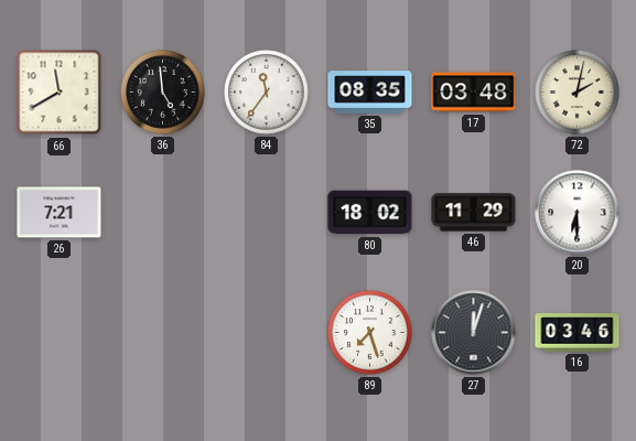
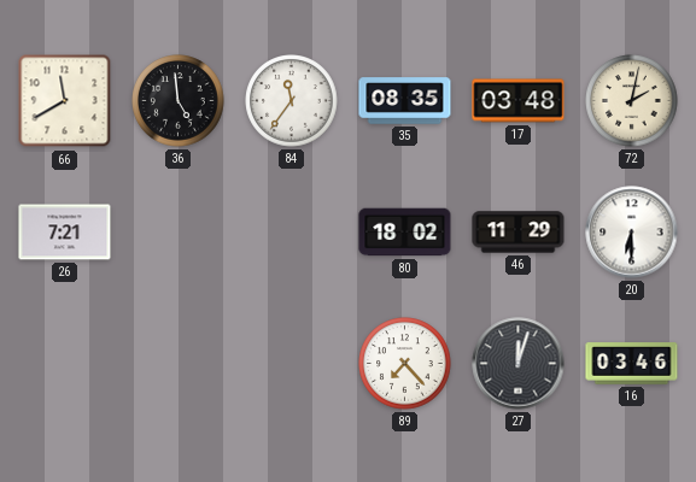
89: 7:27 -> 7:23
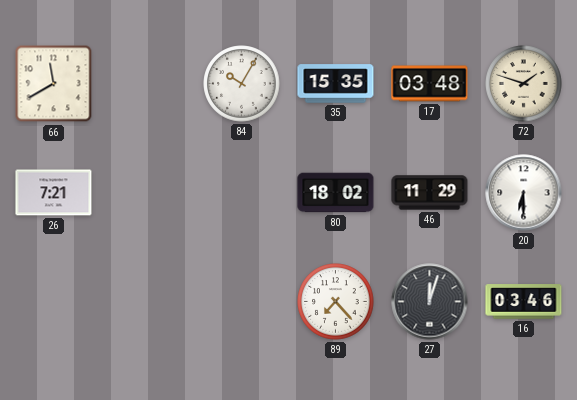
36: 4:59 -> none
84: 11:36 -> 10:05
35: 08:35 -> 15:35
72: 2:02 -> 1:48
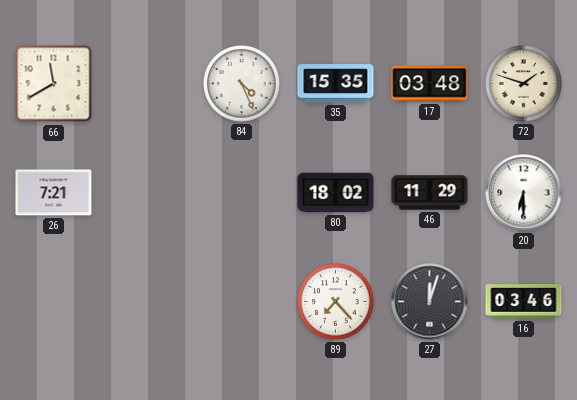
84: 10:05 -> 4:26
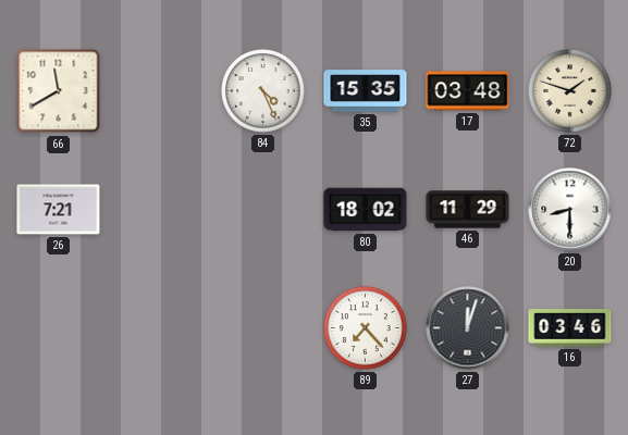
20: 6:30 -> 8:30
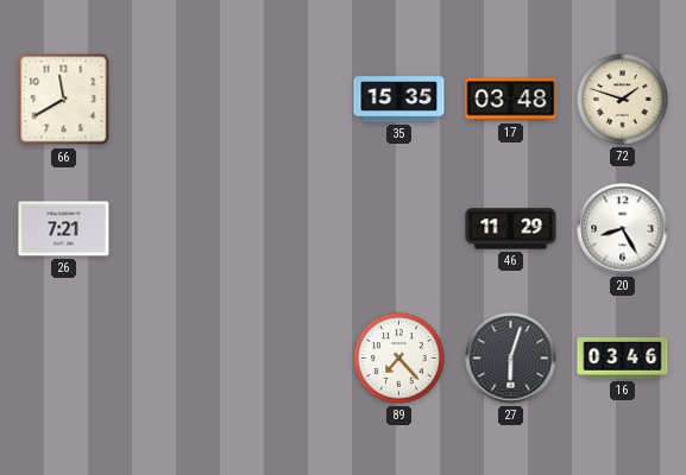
84: 4:26 -> none
80: 18:02 -> none
20: 8:30 -> 8:25
27: 12:03 -> 6:03
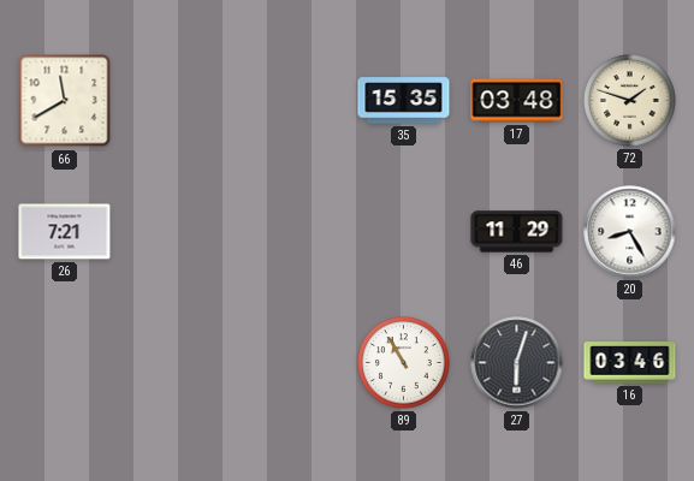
89: 7:23 -> 10:55
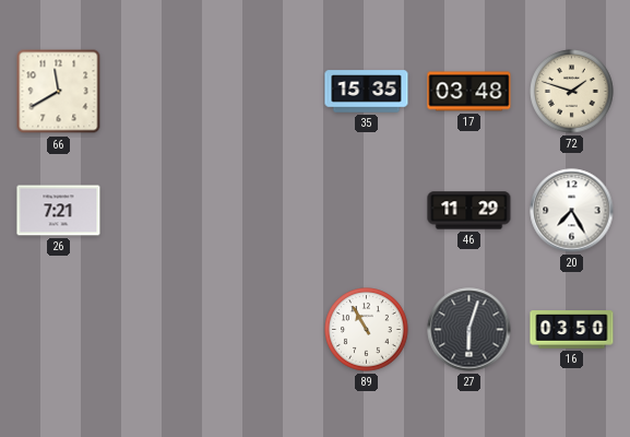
20: 8:25 -> 7:25
16: 03:46 -> 03:50
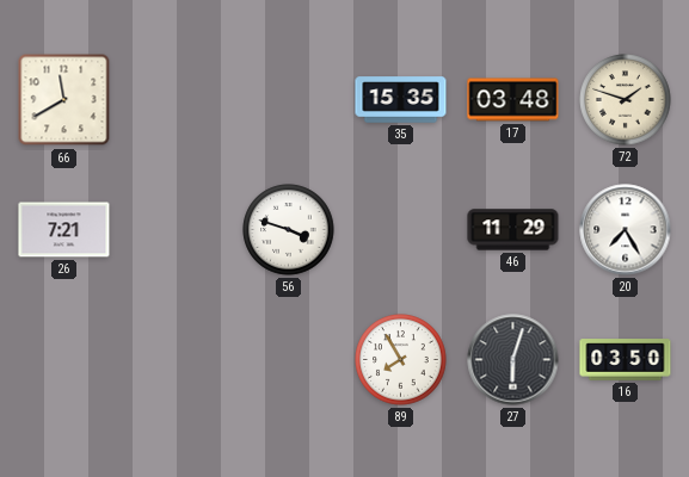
56: none -> 3:48
89: 10:55 -> 7:55
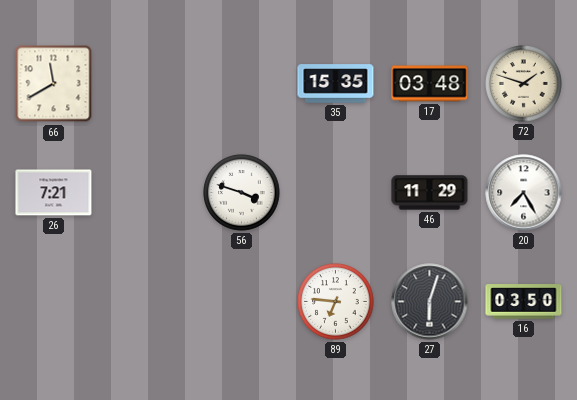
89: 7:55 -> 6:46
